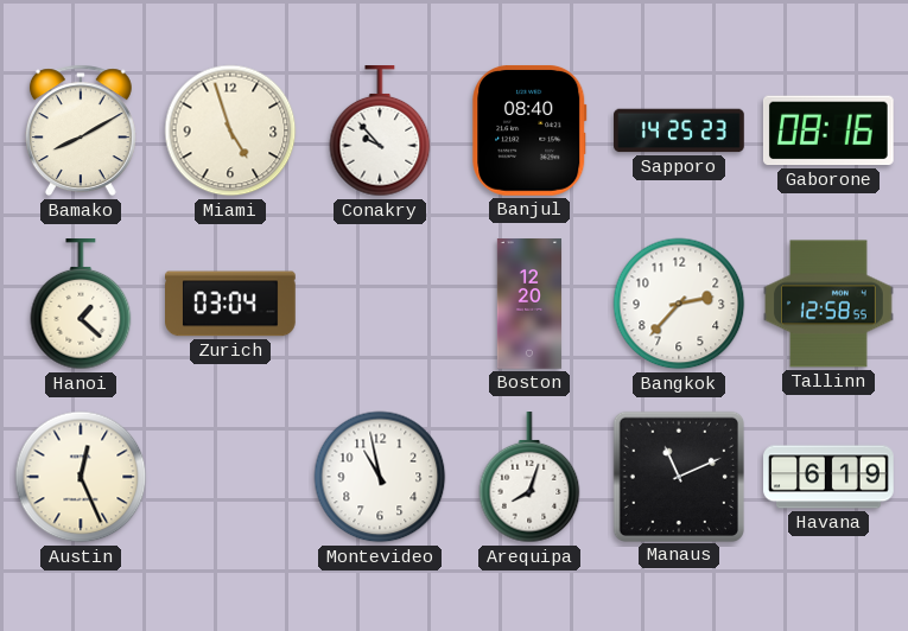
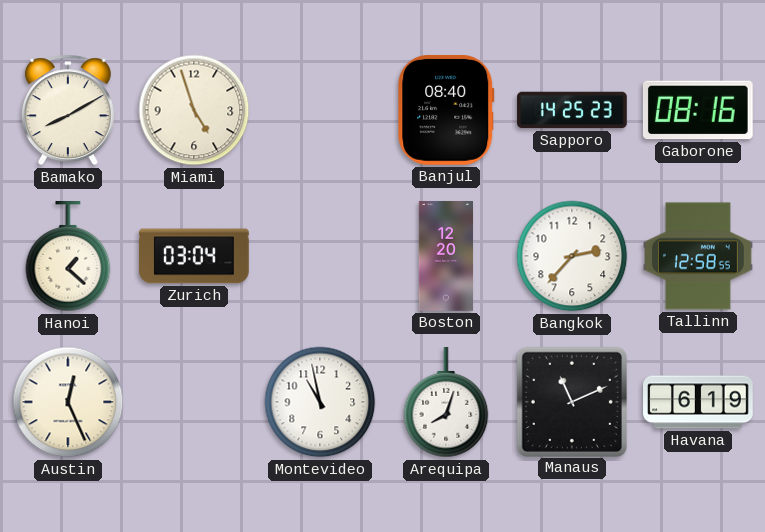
Conakry: 9:53 -> none
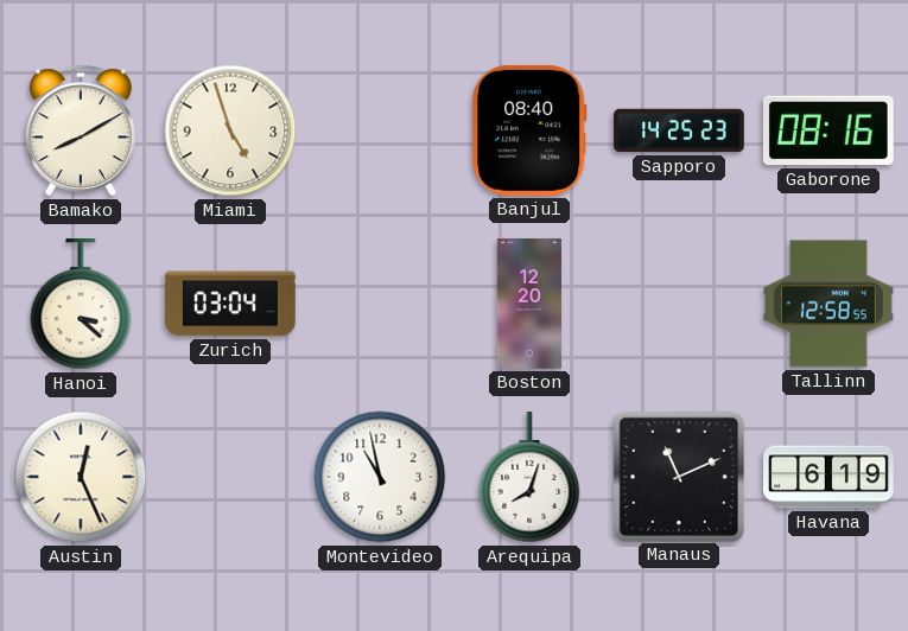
Hanoi: 1:22 -> 3:22
Bangkok: 2:37 -> none
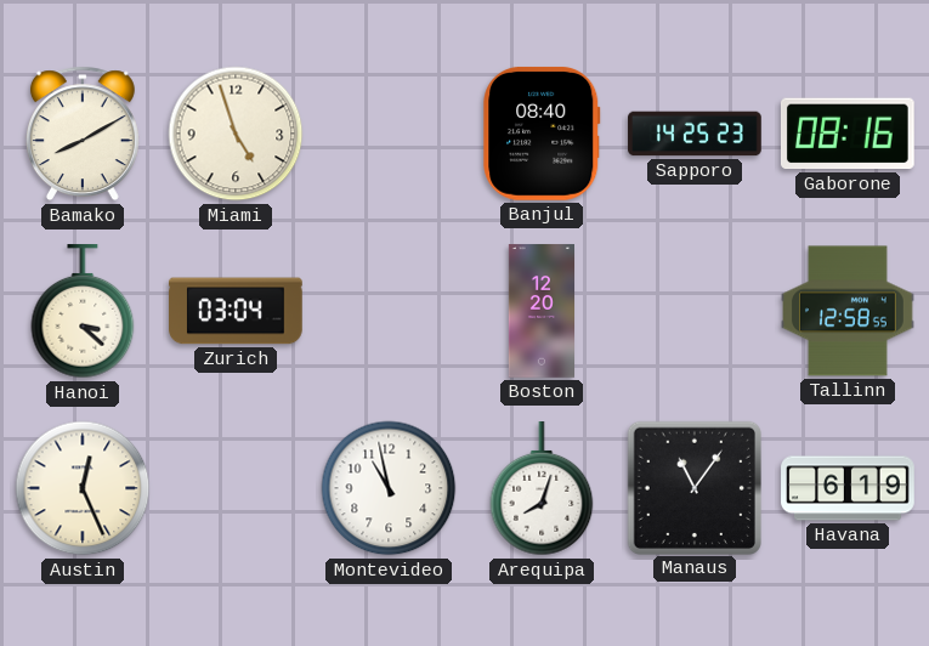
Manaus: 11:11 -> 11:06
